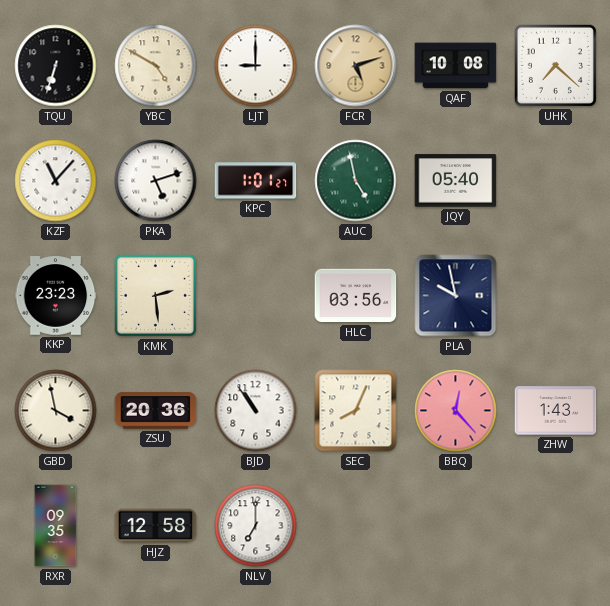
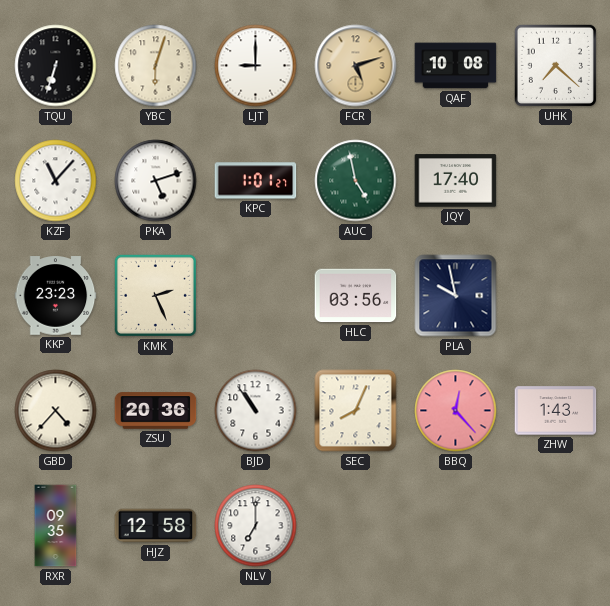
YBC: 4:50 -> 6:03
JQY: 05:40 -> 17:40
KMK: 2:29 -> 2:26
GBD: 3:58 -> 4:37
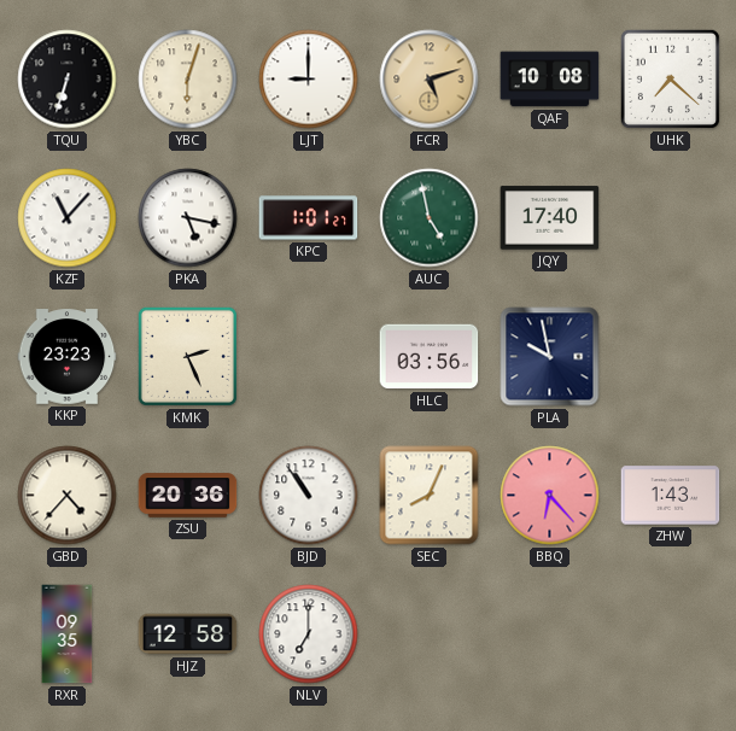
PKA: 5:12 -> 5:17
BBQ: 12:23 -> 6:23
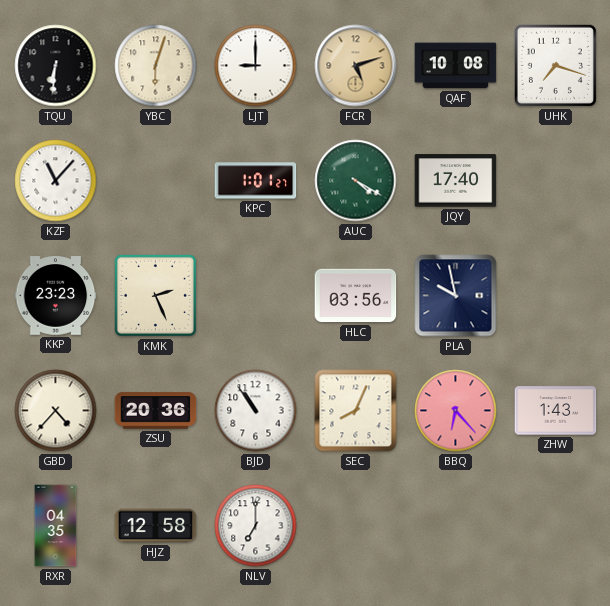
TQU: 6:33 -> 6:31
UHK: 7:22 -> 7:18
PKA: 5:17 -> none
AUC: 4:58 -> 4:20
RXR: 09:35 -> 04:35
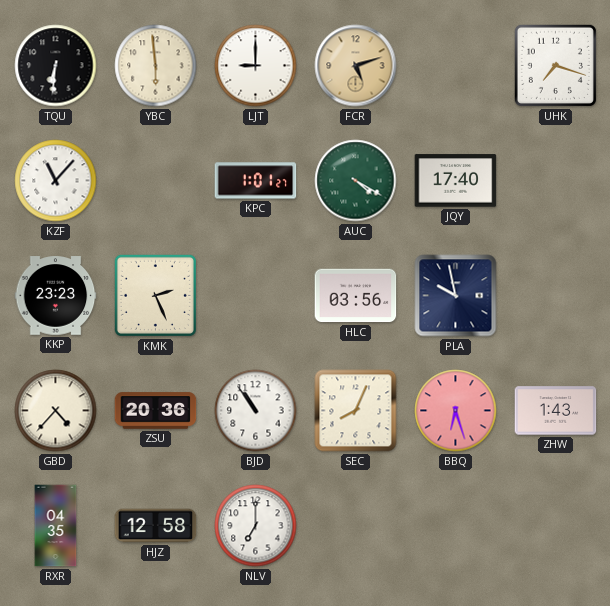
YBC: 6:03 -> 5:59
QAF: 10:08 -> none
BBQ: 6:23 -> 6:27
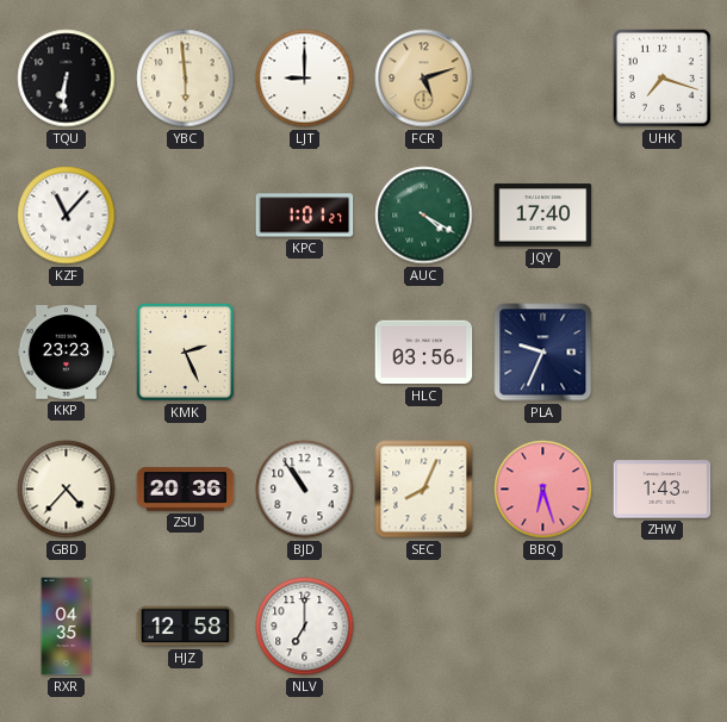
PLA: 9:58 -> 9:34
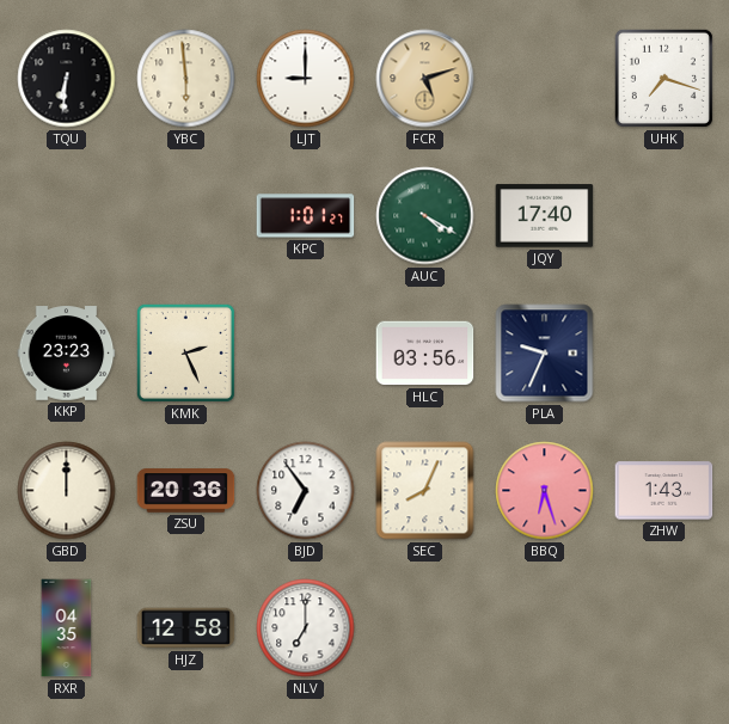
KZF: 11:07 -> none
GBD: 4:37 -> 12:00
BJD: 10:54 -> 6:54
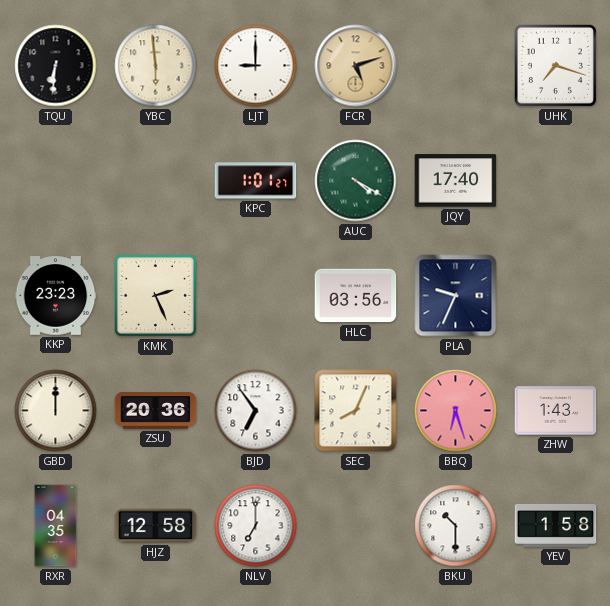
BKU: none -> 10:30
YEV: none -> 1:58
